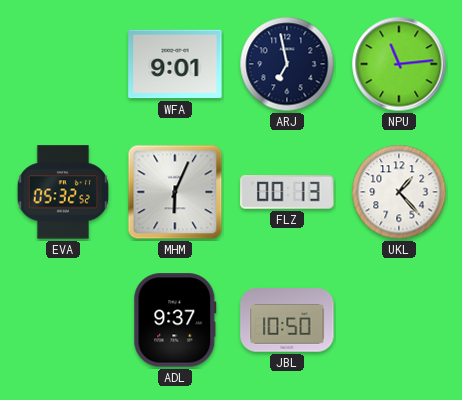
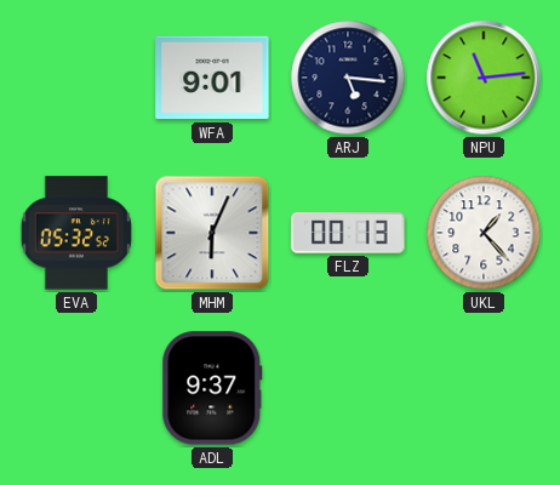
ARJ: 6:58 -> 5:16
JBL: 10:50 -> none
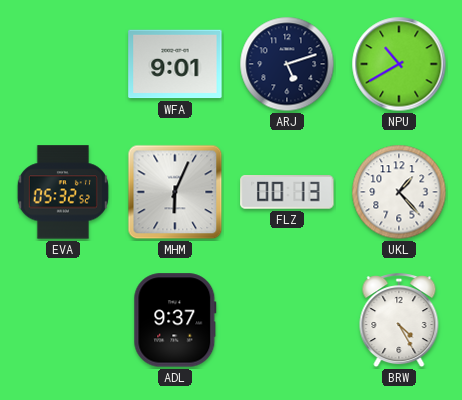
ARJ: 5:16 -> 5:12
NPU: 11:14 -> 10:40
BRW: none -> 4:25
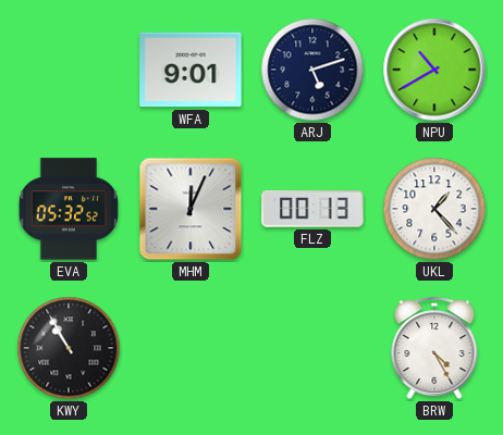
MHM: 6:04 -> 12:04
KWY: none -> 10:55
ADL: 9:37 -> none
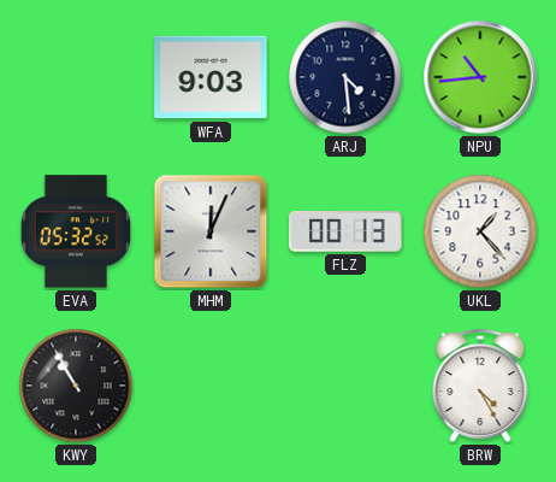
WFA: 9:01 -> 9:03
ARJ: 5:12 -> 4:29
NPU: 10:40 -> 10:44
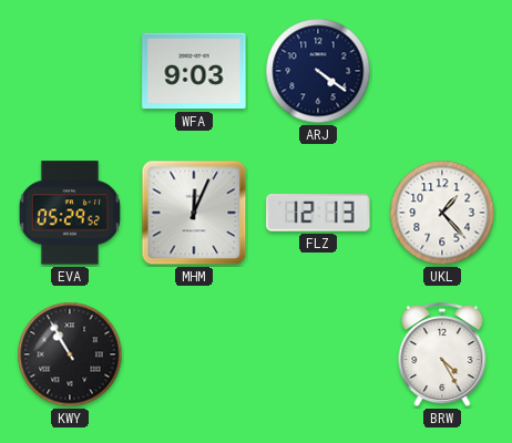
ARJ: 4:29 -> 4:21
NPU: 10:44 -> none
EVA: 05:32 -> 05:29
FLZ: 00:13 -> 12:13
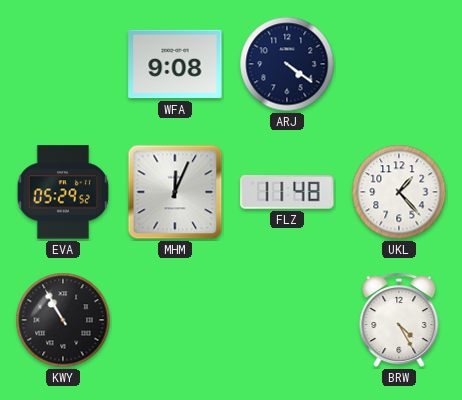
WFA: 9:03 -> 9:08
FLZ: 12:13 -> 11:48
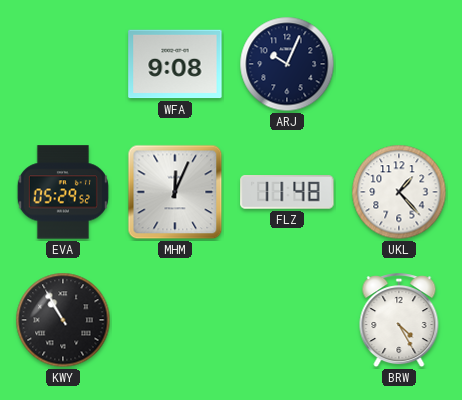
ARJ: 4:21 -> 10:04
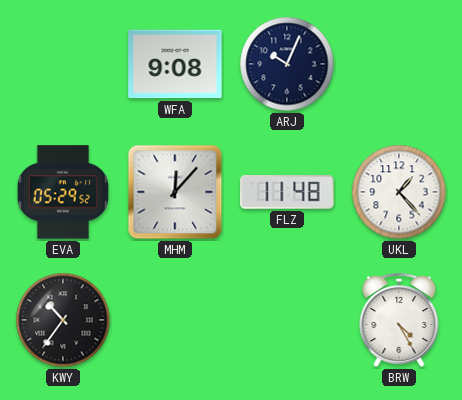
MHM: 12:04 -> 12:07
KWY: 10:55 -> 10:36
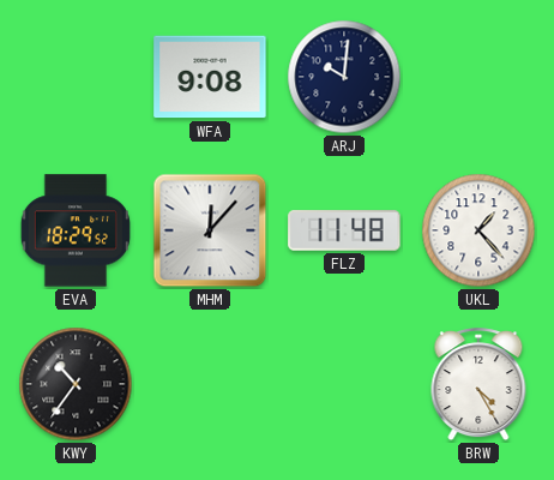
ARJ: 10:04 -> 10:01
EVA: 05:29 -> 18:29
